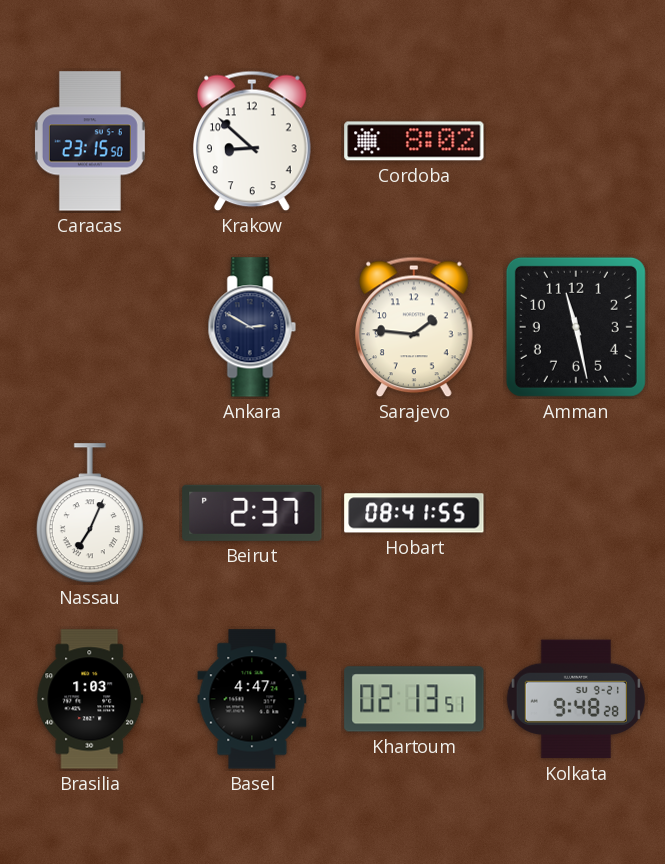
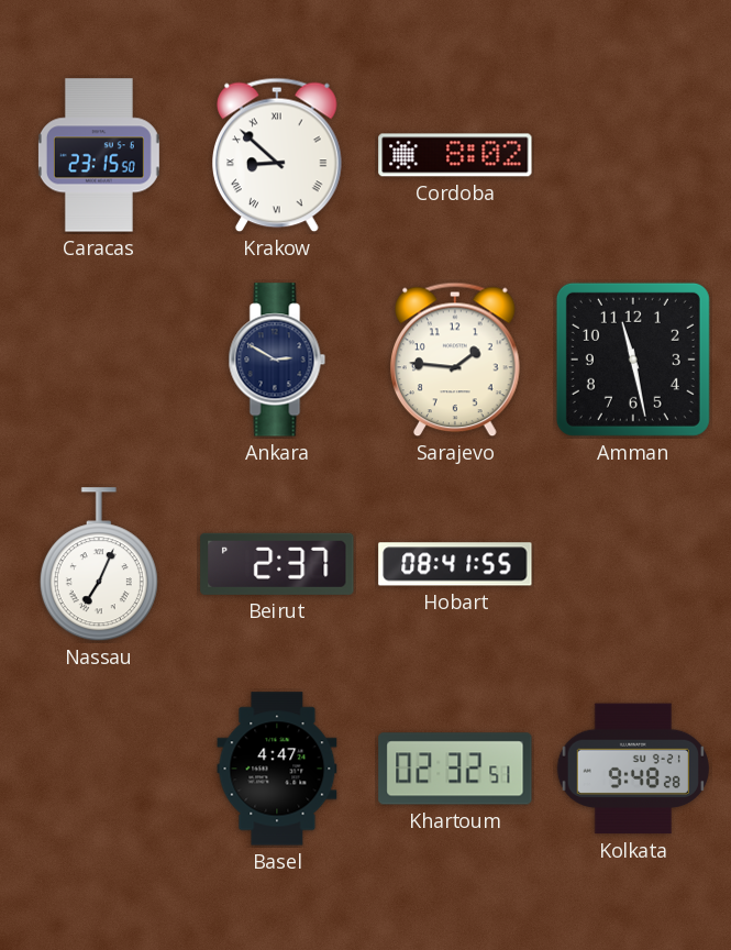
Krakow numerals: Arabic -> Roman
Brasilia: 1:03 -> none
Khartoum: 02:13 -> 02:32
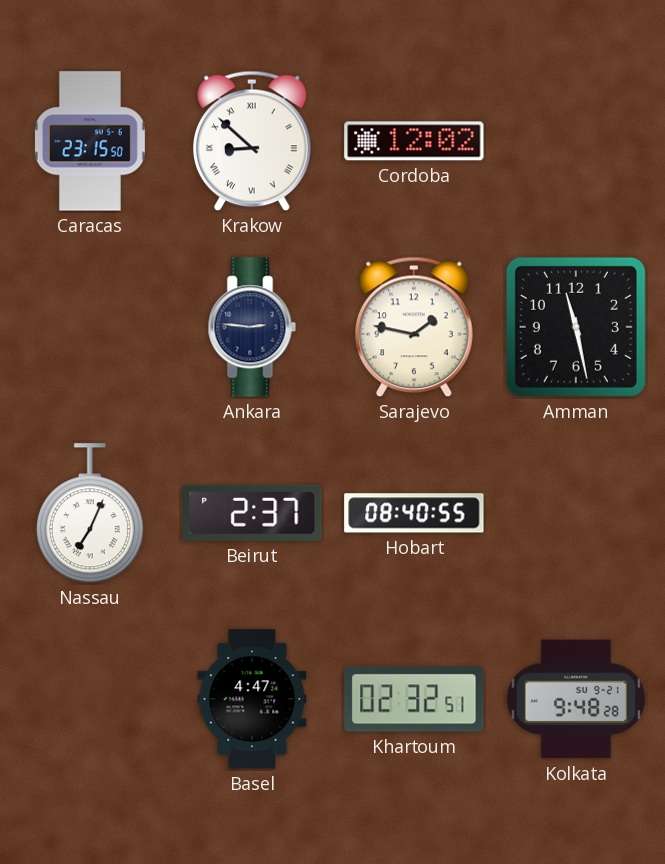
Cordoba: 8:02 -> 12:02
Ankara: 2:50 -> 2:46
Sarajevo: 1:46 -> 1:47
Hobart: 08:41 -> 08:40
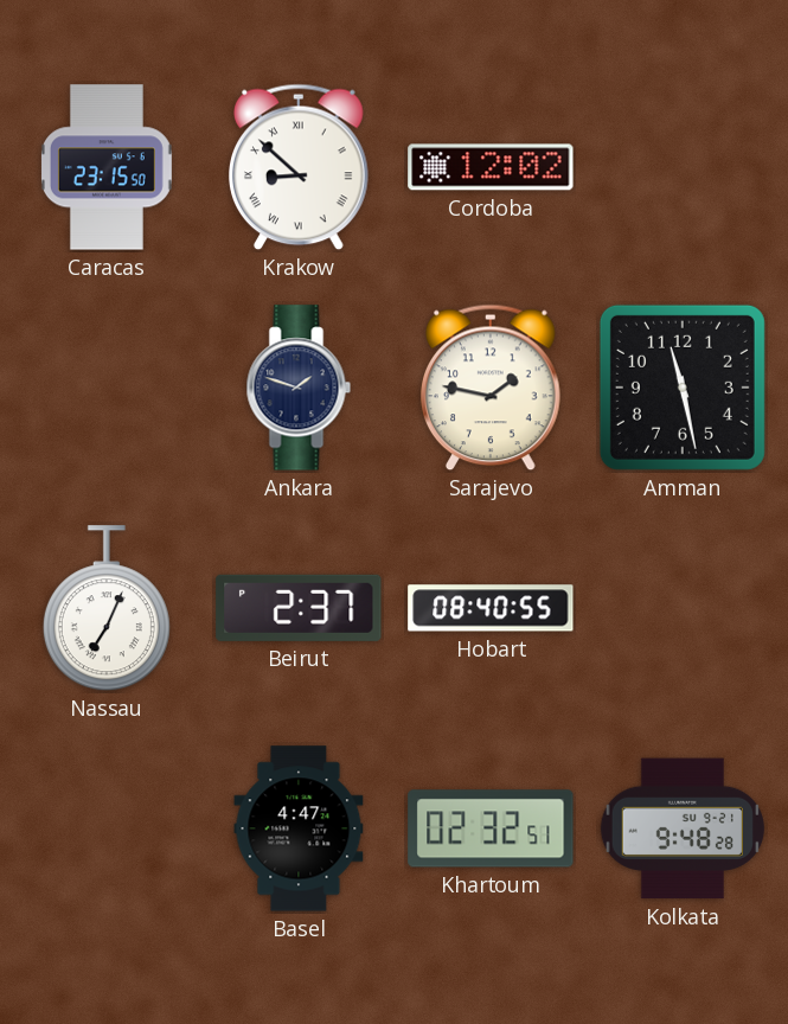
Ankara: 2:46 -> 1:48
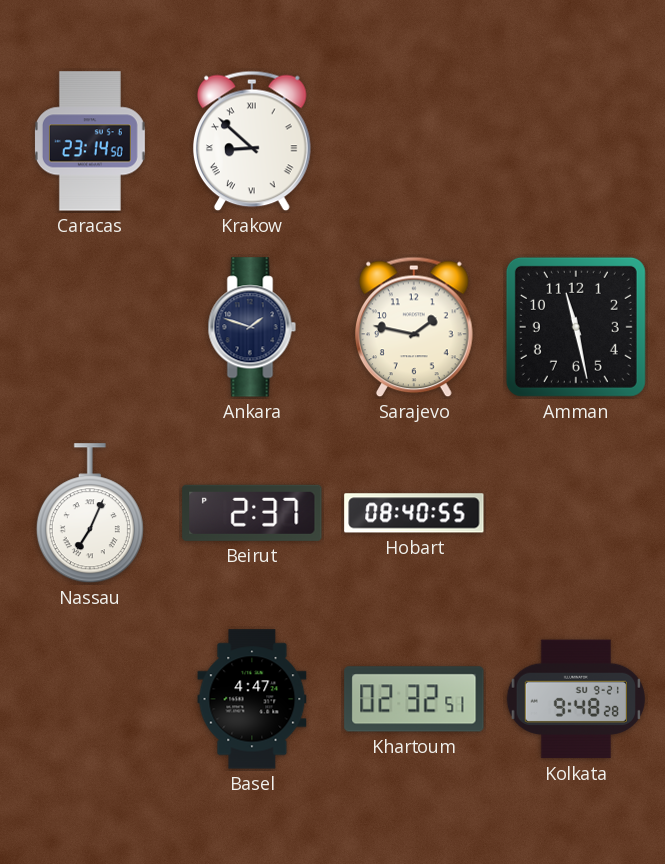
Caracas: 23:15 -> 23:14
Cordoba: 12:02 -> none
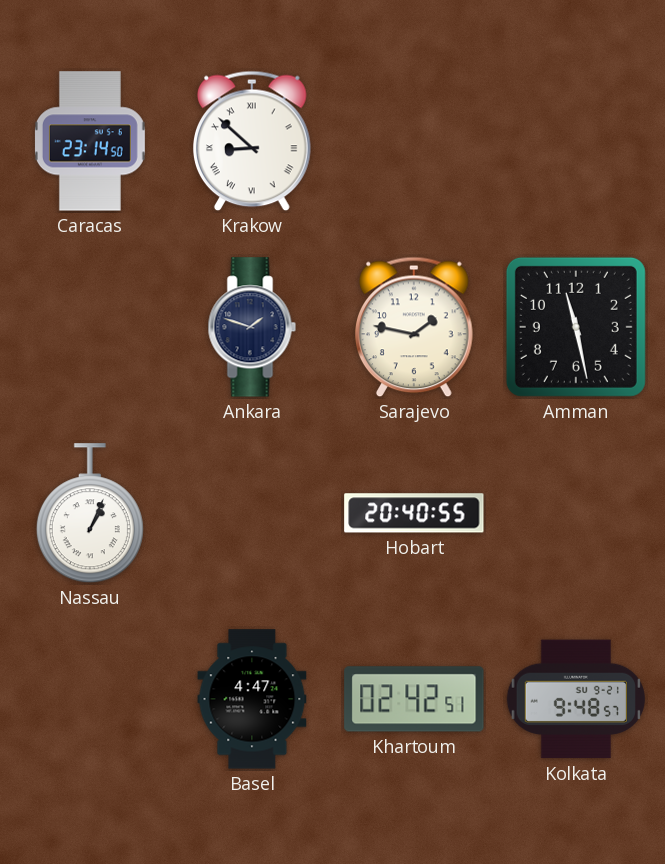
Nassau: 7:04 -> 1:04
Beirut: 2:37 -> none
Hobart: 08:40 -> 20:40
Khartoum: 02:32 -> 02:42
Kolkata: 9:48:28 -> 9:48:57
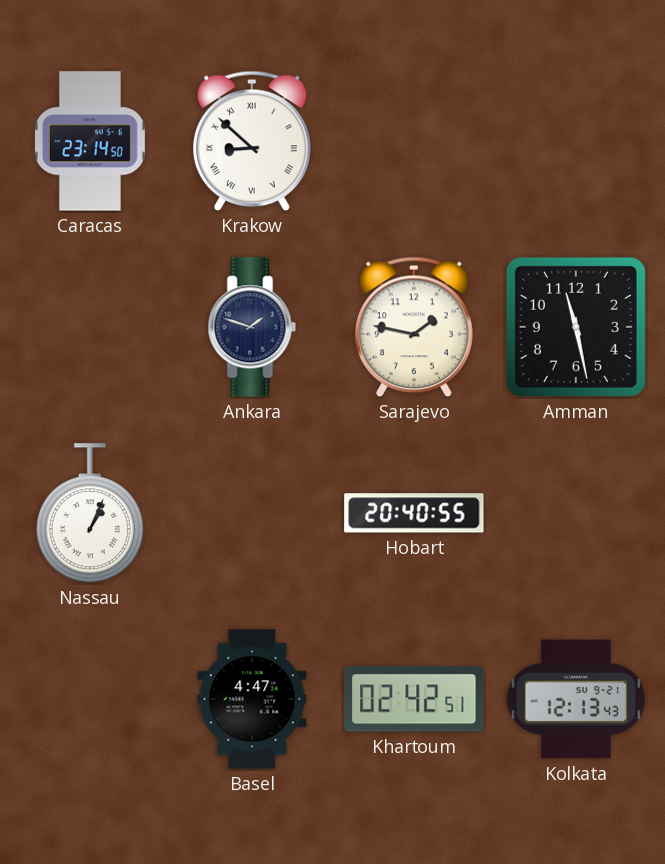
Kolkata: 9:48 -> 12:13
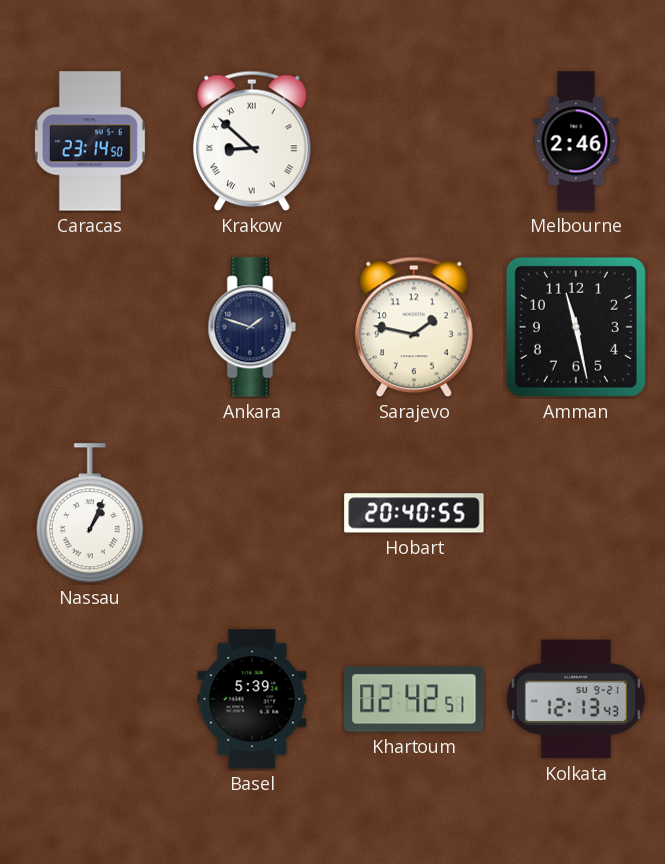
Melbourne: none -> 2:46
Basel: 4:47 -> 5:39
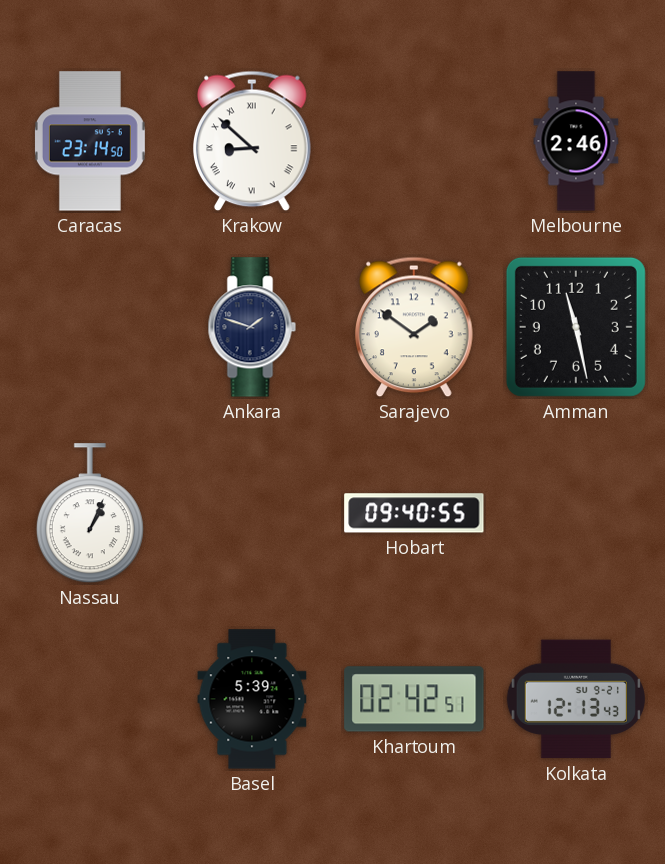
Sarajevo: 1:47 -> 1:51
Hobart: 20:40 -> 09:40
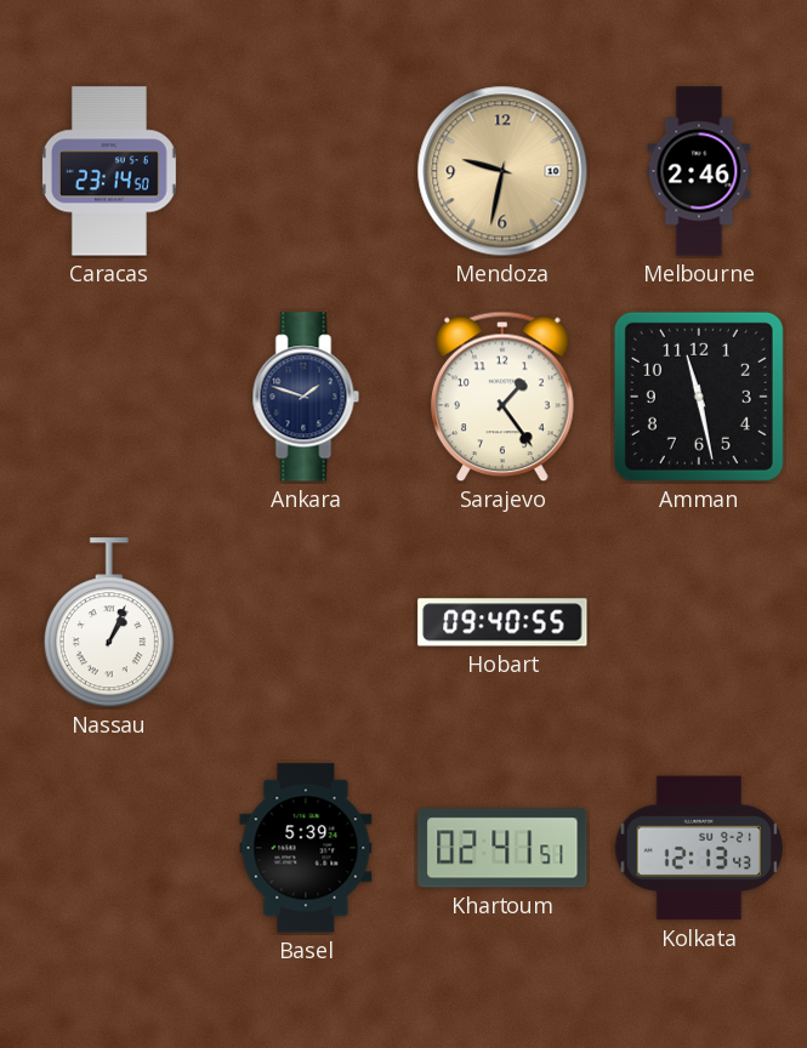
Krakow: 8:52 -> none
Mendoza: none -> 9:32
Sarajevo: 1:51 -> 1:24
Khartoum: 02:42 -> 02:41
